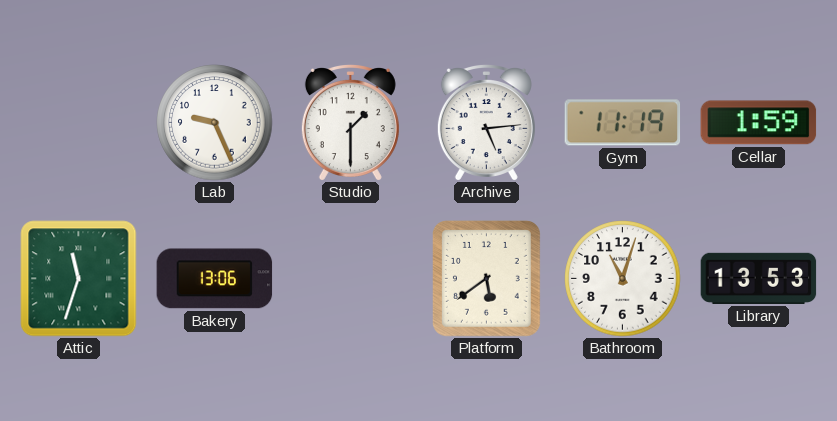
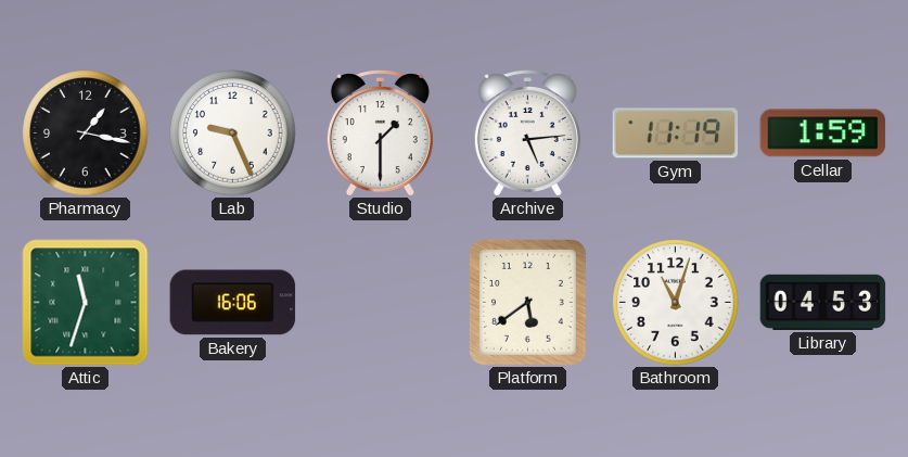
Pharmacy: none -> 1:17
Bakery: 13:06 -> 16:06
Library: 13:53 -> 04:53
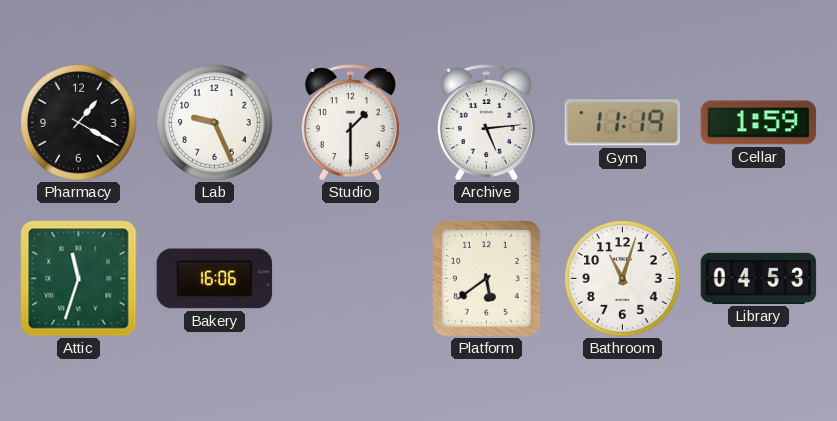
Pharmacy: 1:17 -> 1:20
